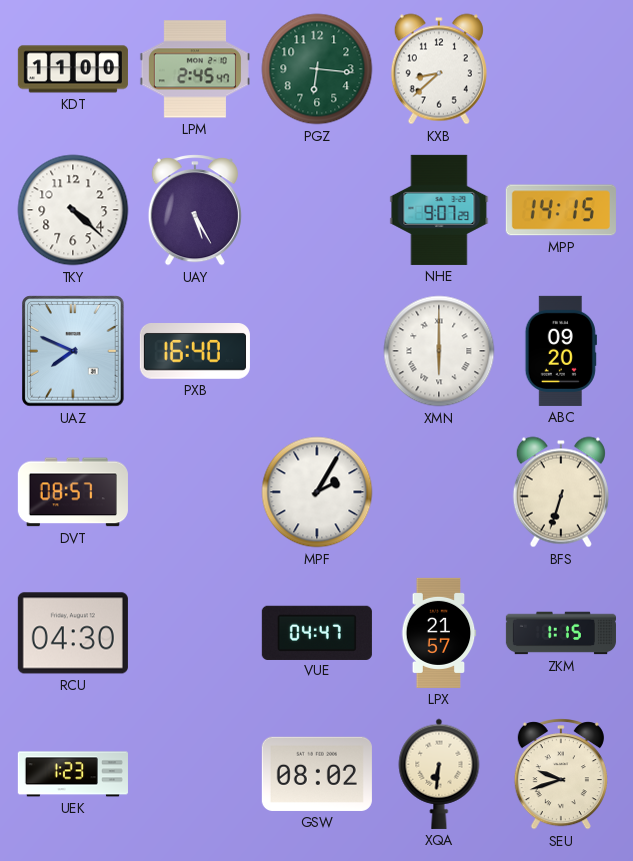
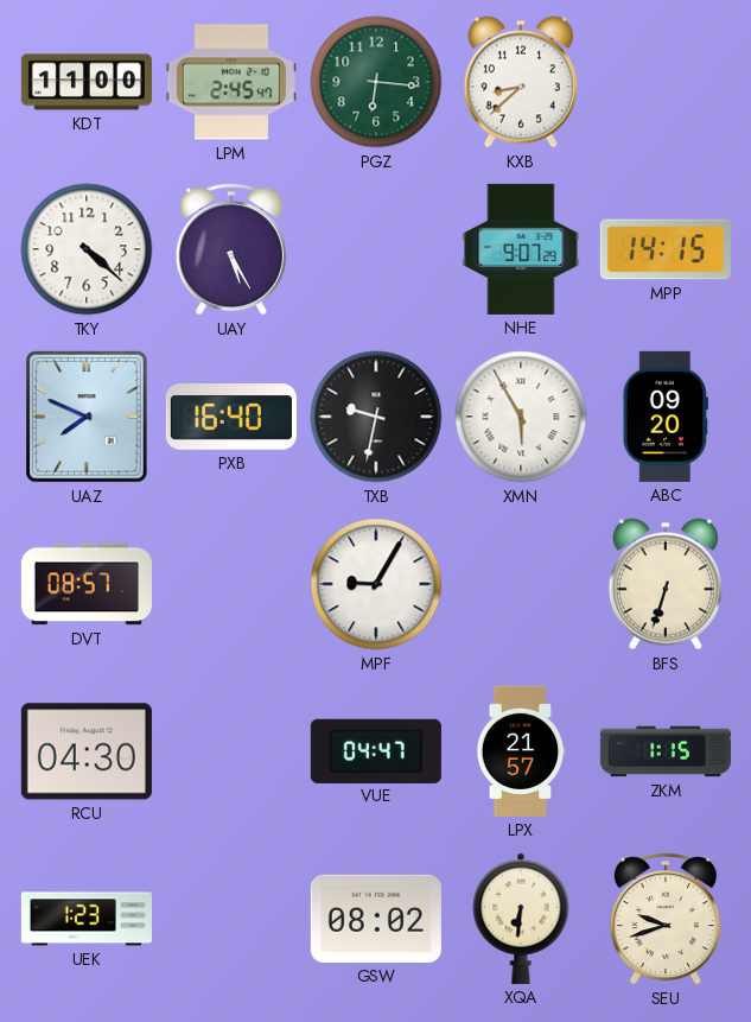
TXB: none -> 9:32
XMN: 6:00 -> 5:55
MPF: 2:05 -> 9:05
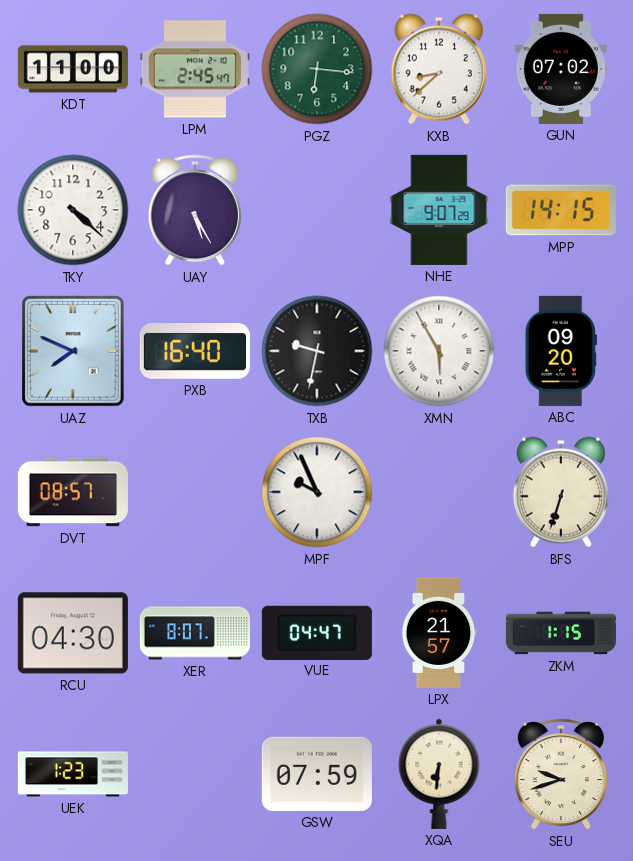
GUN: none -> 07:02
MPF: 9:05 -> 9:56
XER: none -> 8:07
GSW: 08:02 -> 07:59
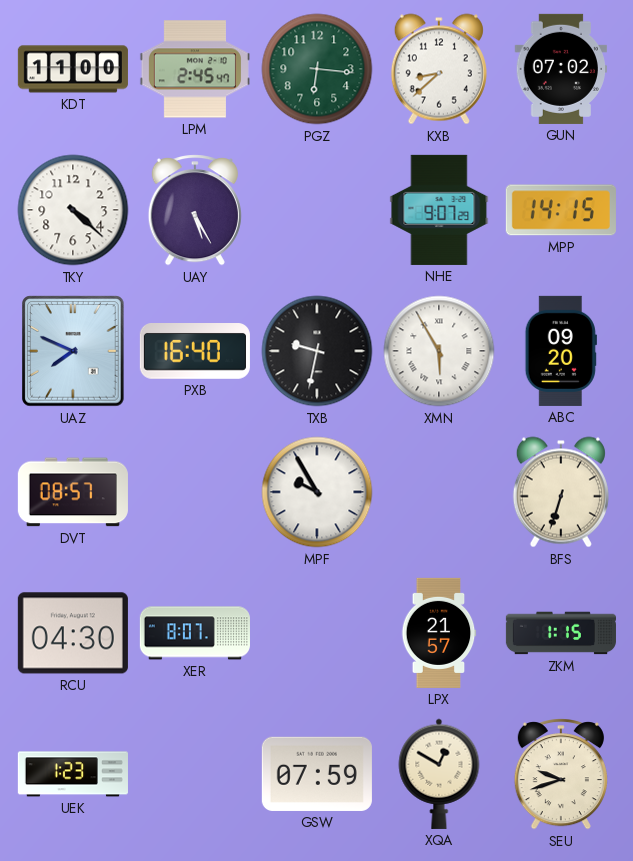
MPF: 9:56 -> 9:55
VUE: 04:47 -> none
XQA: 6:31 -> 12:50
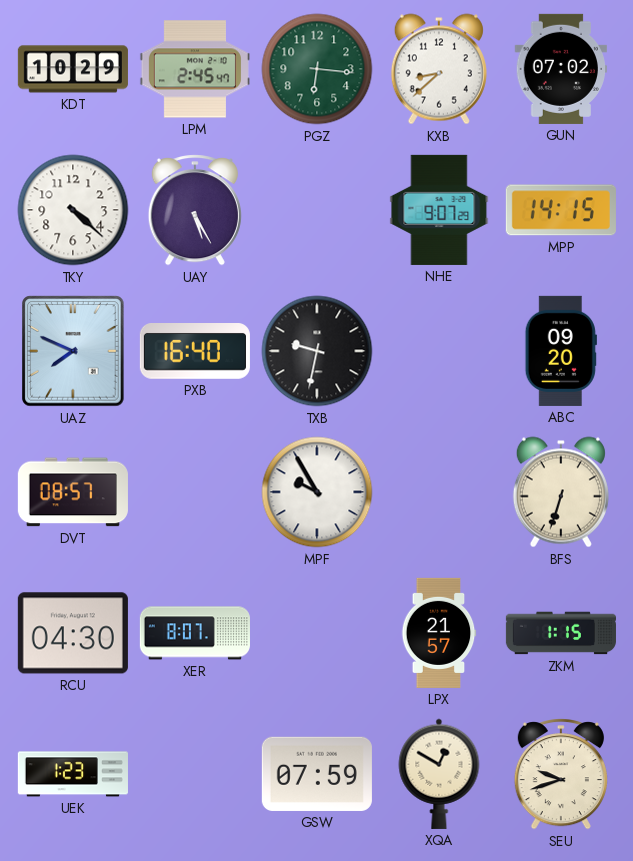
KDT: 11:00 -> 10:29
XMN: 5:55 -> none
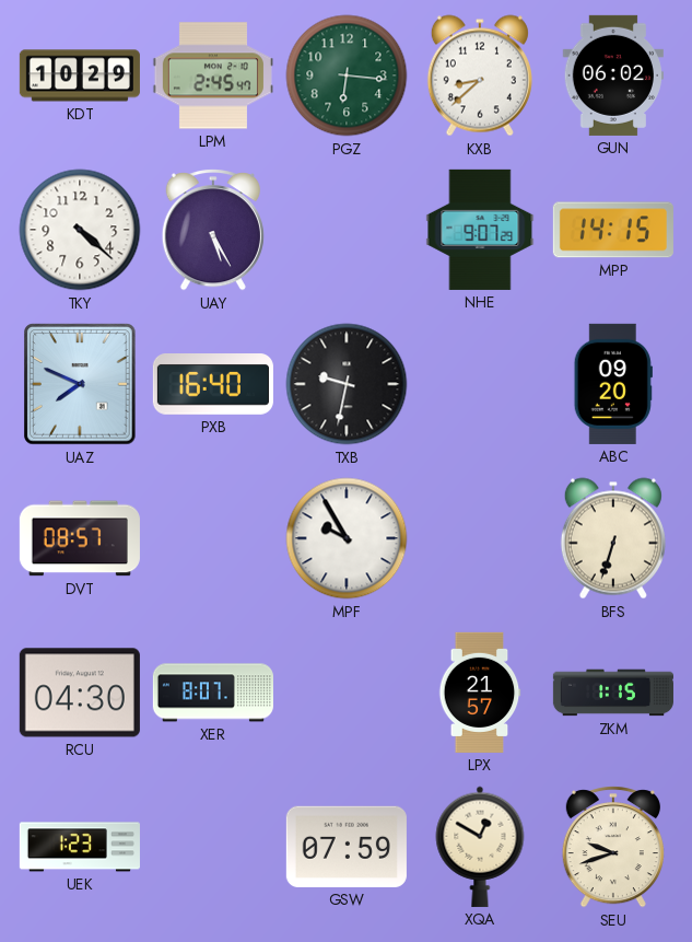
GUN: 07:02 -> 06:02
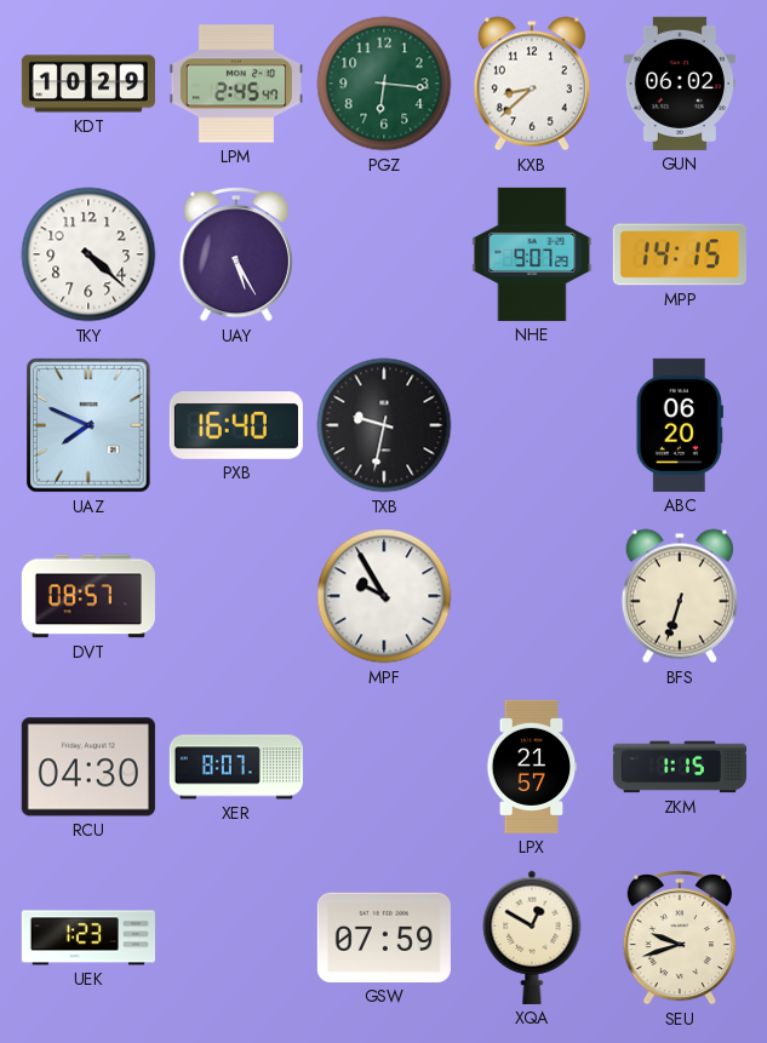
ABC: 09:20 -> 06:20
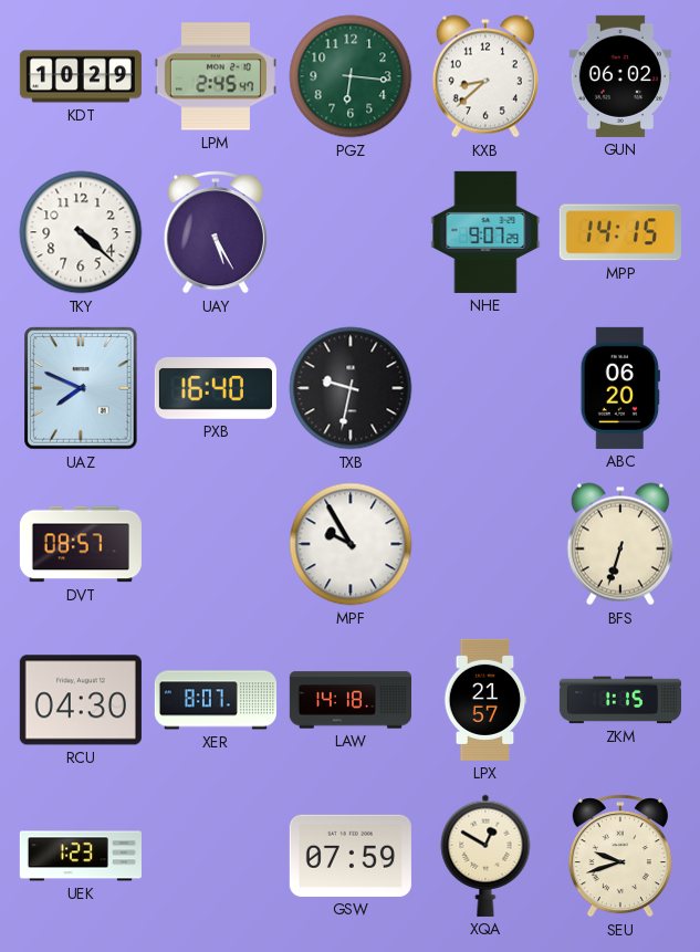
LAW: none -> 14:18
